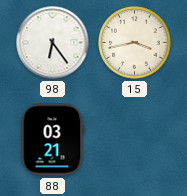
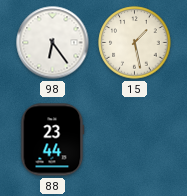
15: 3:43 -> 1:28
88: 03:21 -> 23:44
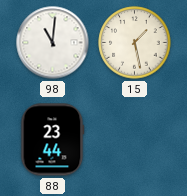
98: 6:24 -> 11:01
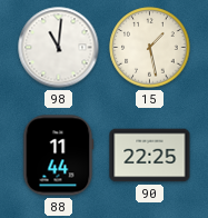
88: 23:44 -> 11:44
90: none -> 22:25
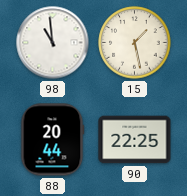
98: 11:01 -> 10:59
88: 11:44 -> 20:44
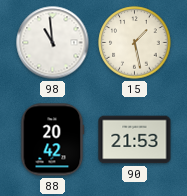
88: 20:44 -> 20:42
90: 22:25 -> 21:53
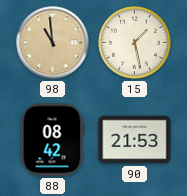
98 dial: white -> champagne
88: 20:42 -> 08:42
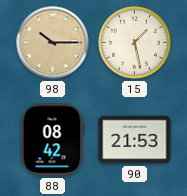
98: 10:59 -> 10:15
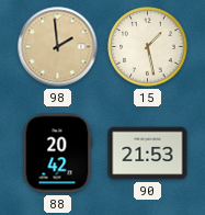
98: 10:15 -> 1:59
88: 08:42 -> 20:42
